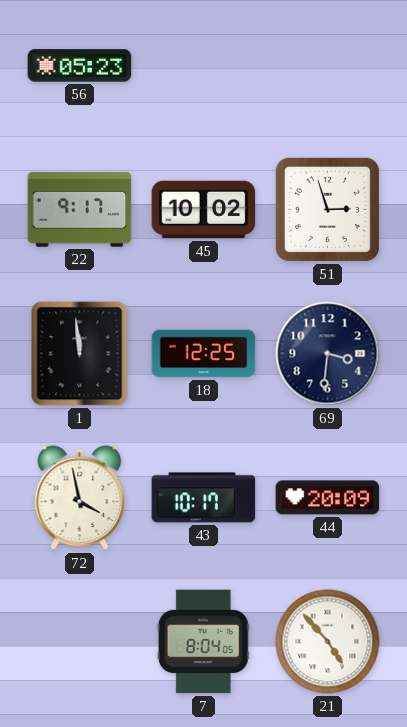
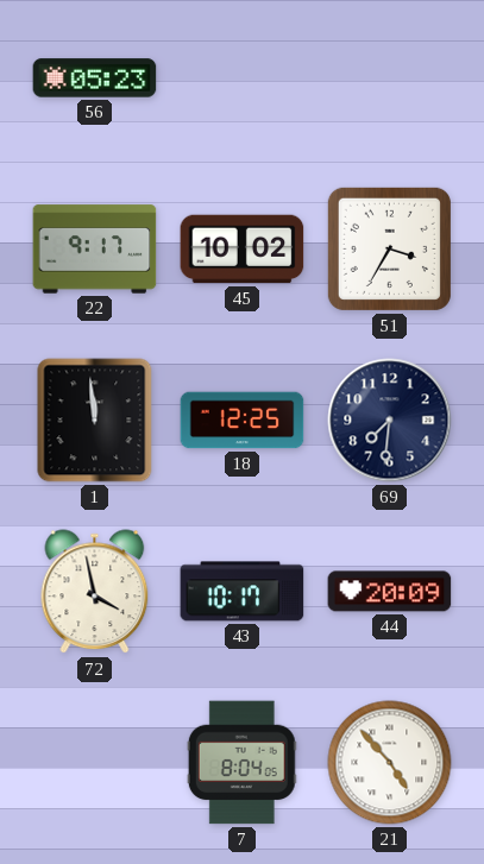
51: 2:57 -> 3:35
69: 3:31 -> 7:31
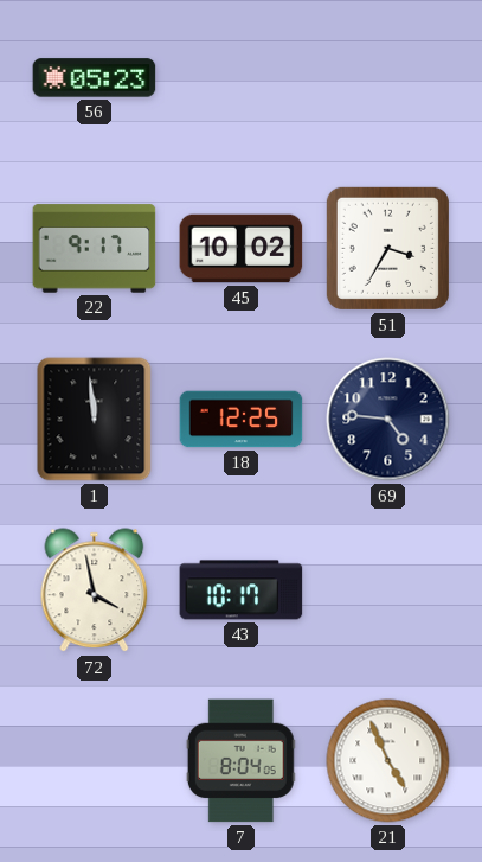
69: 7:31 -> 4:46
44: 20:09 -> none
21: 4:53 -> 4:56
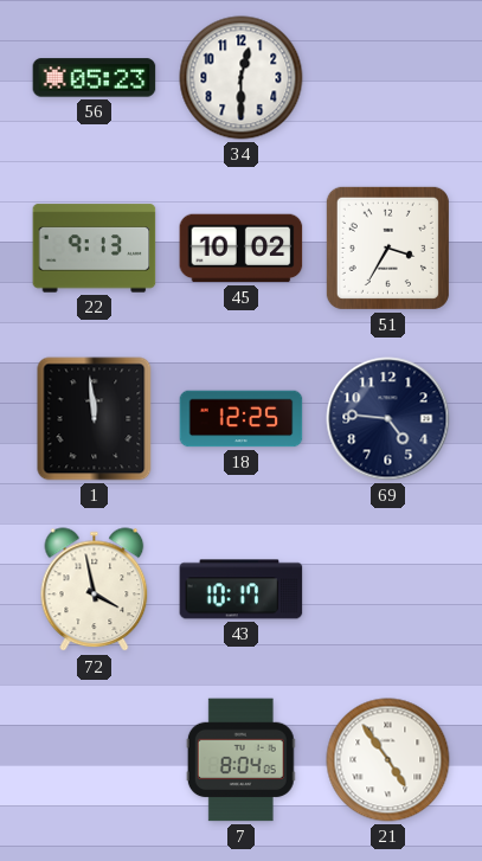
34: none -> 12:30
22: 9:17 -> 9:13
21: 4:56 -> 4:54
